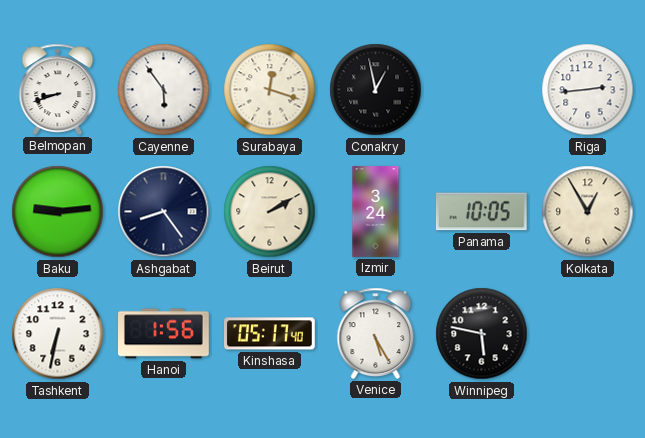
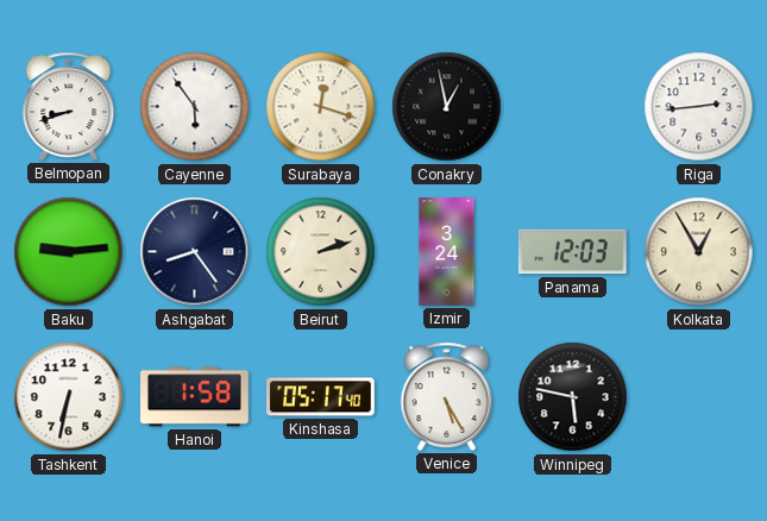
Beirut: 2:10 -> 2:12
Panama: 10:05 -> 12:03
Hanoi: 1:56 -> 1:58
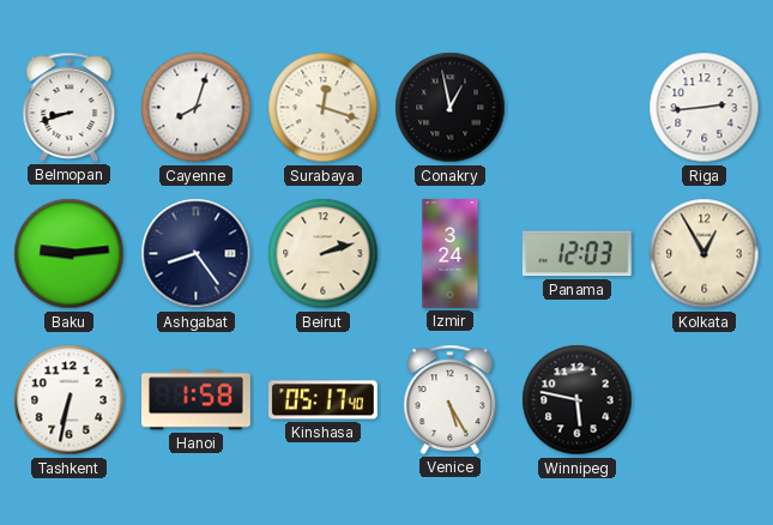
Cayenne: 5:54 -> 8:03
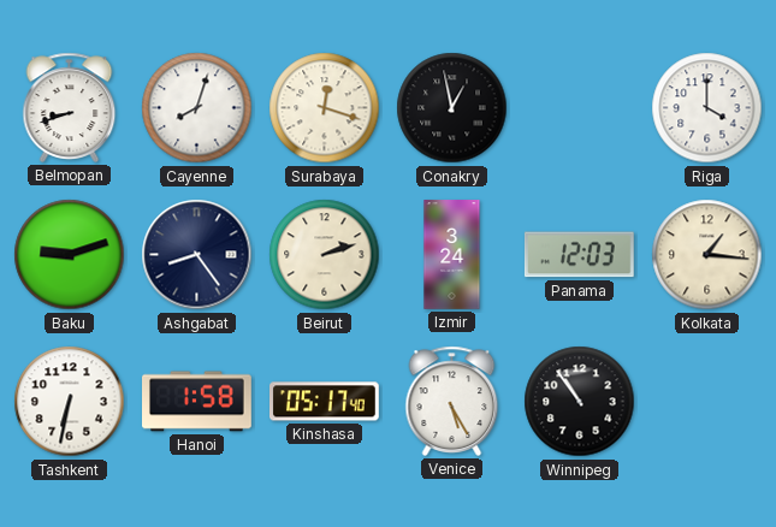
Riga: 2:44 -> 4:00
Baku: 9:14 -> 9:12
Kolkata: 12:55 -> 1:16
Winnipeg: 5:47 -> 10:54
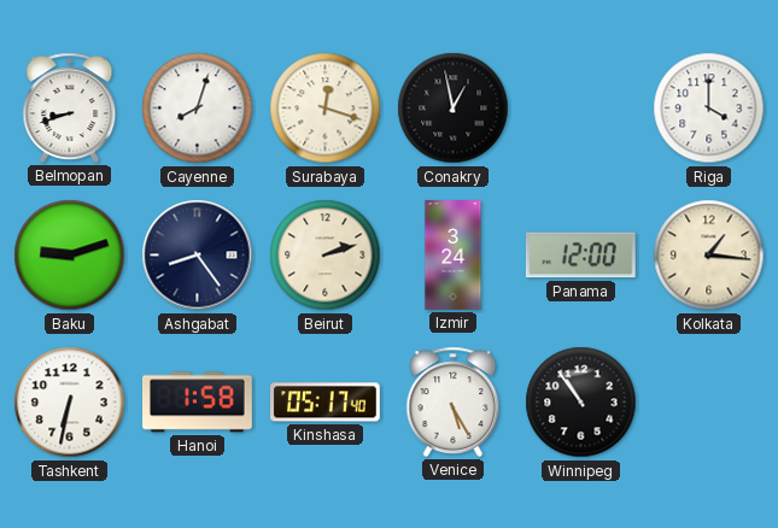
Panama: 12:03 -> 12:00
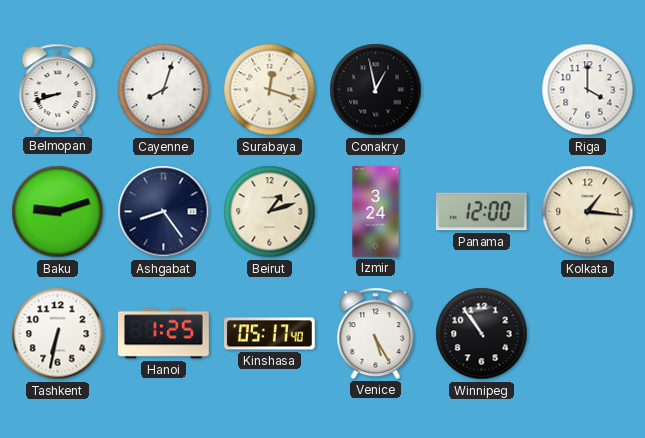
Beirut: 2:12 -> 1:12
Hanoi: 1:58 -> 1:25
